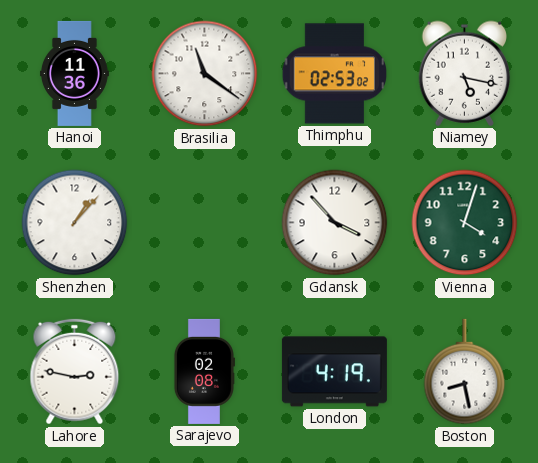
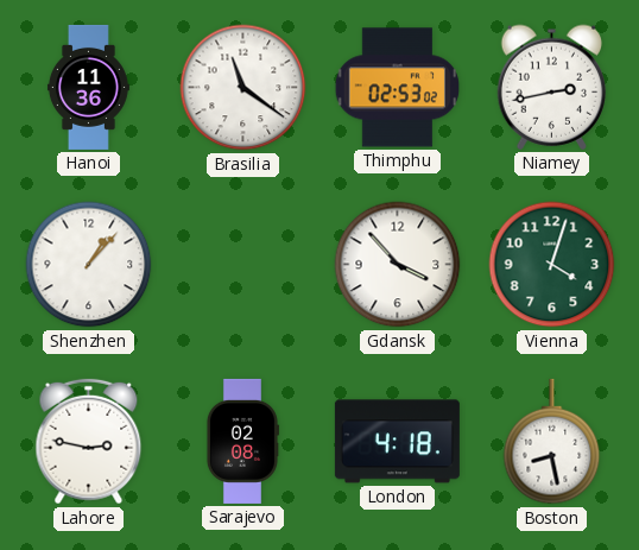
Niamey: 5:17 -> 2:43
London: 4:19 -> 4:18
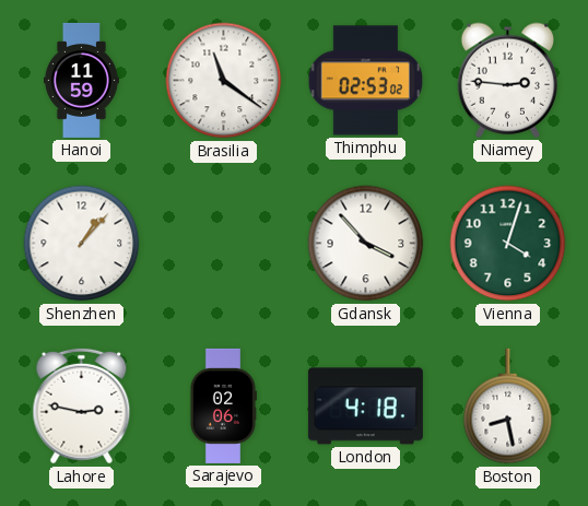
Hanoi: 11:36 -> 11:59
Niamey: 2:43 -> 2:46
Sarajevo: 02:08 -> 02:06
